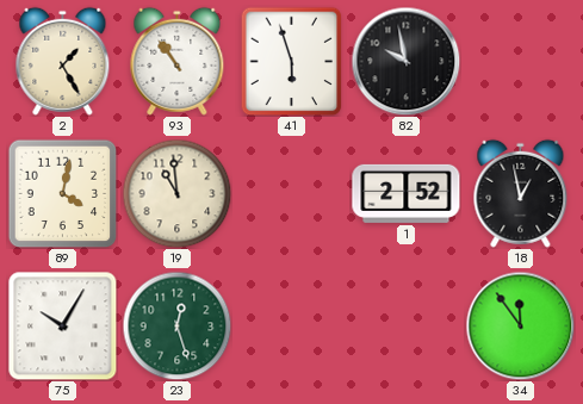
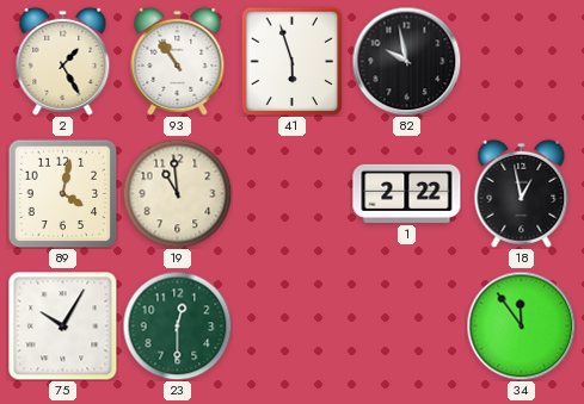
1: 2:52 -> 2:22
23: 12:27 -> 12:30
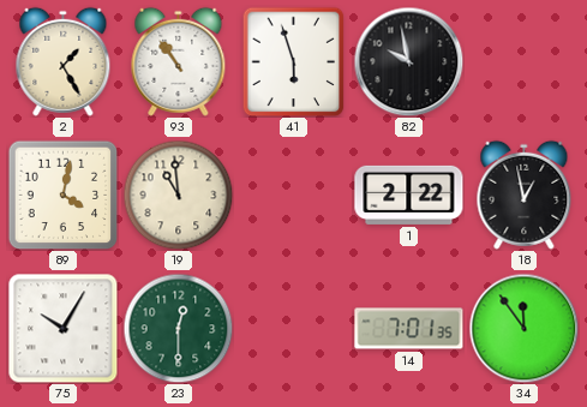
14: none -> 7:01
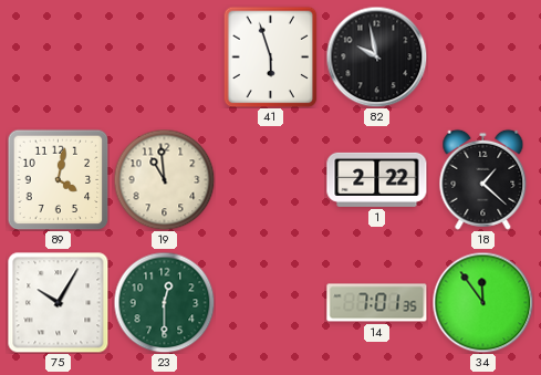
2: 1:25 -> none
93: 10:54 -> none
18: 12:58 -> 1:22
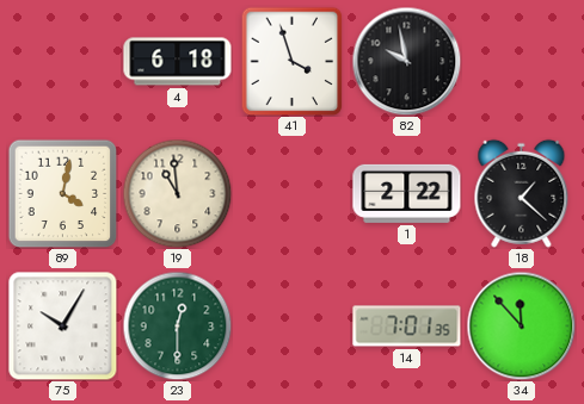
4: none -> 6:18
41: 5:57 -> 3:57
34: 11:54 -> 11:53
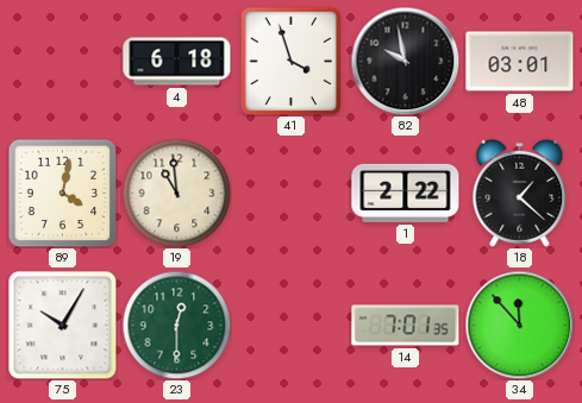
48: none -> 03:01
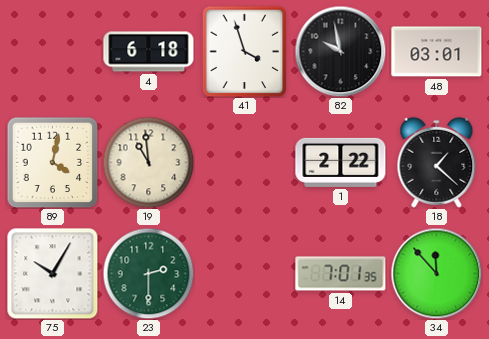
23: 12:30 -> 2:30
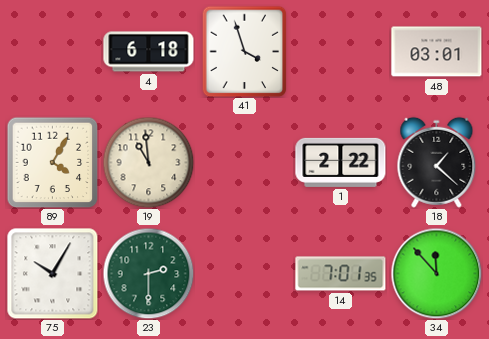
82: 9:58 -> none
89: 4:02 -> 4:05
